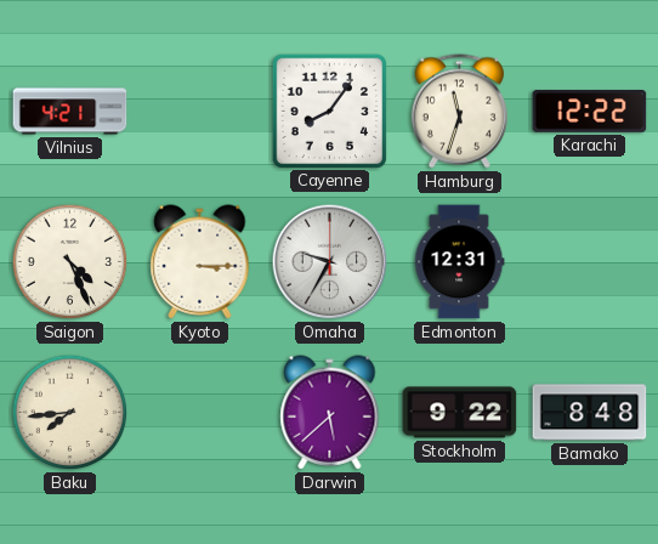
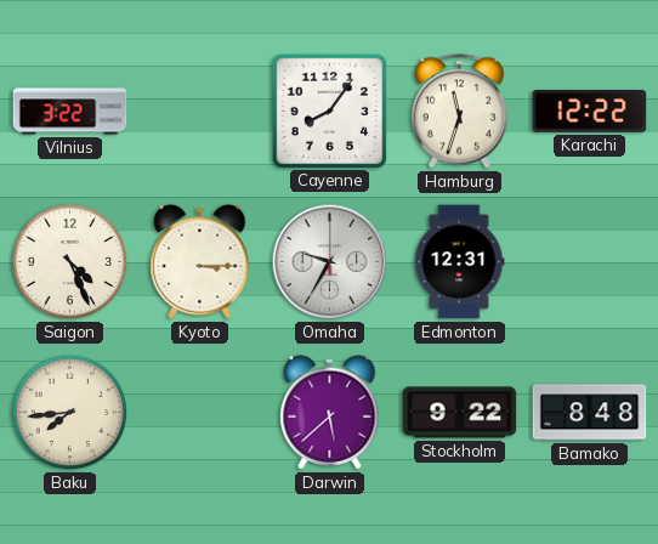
Vilnius: 4:21 -> 3:22
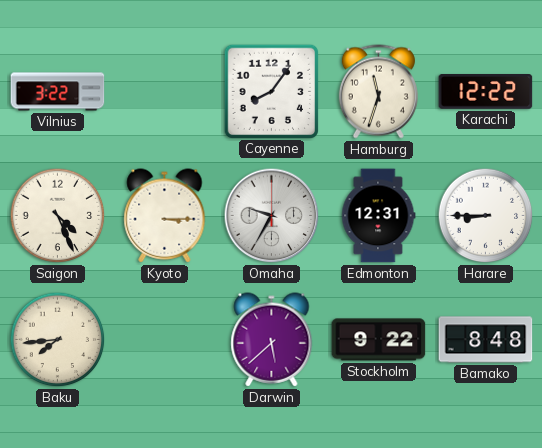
Harare: none -> 8:45
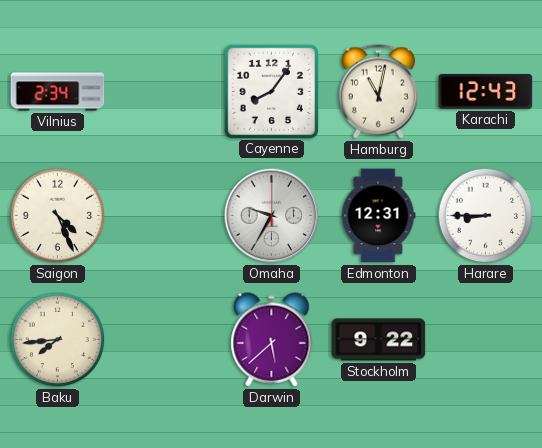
Vilnius: 3:22 -> 2:34
Hamburg: 11:33 -> 11:02
Karachi: 12:22 -> 12:43
Kyoto: 3:15 -> none
Bamako: 8:48 -> none
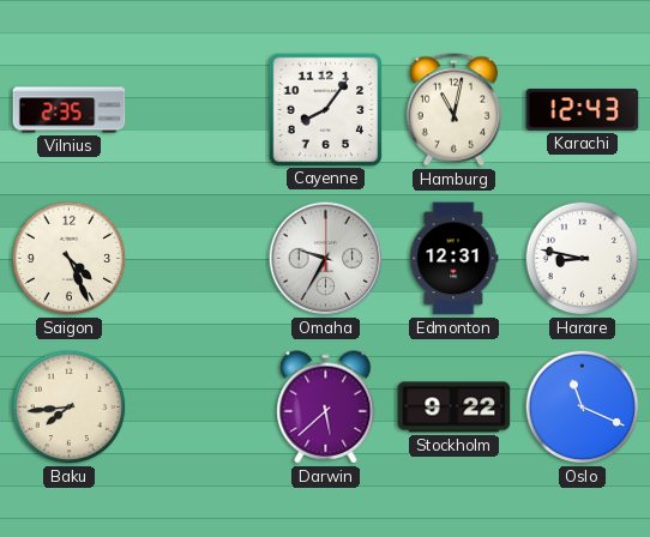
Vilnius: 2:34 -> 2:35
Harare: 8:45 -> 8:47
Oslo: none -> 11:19
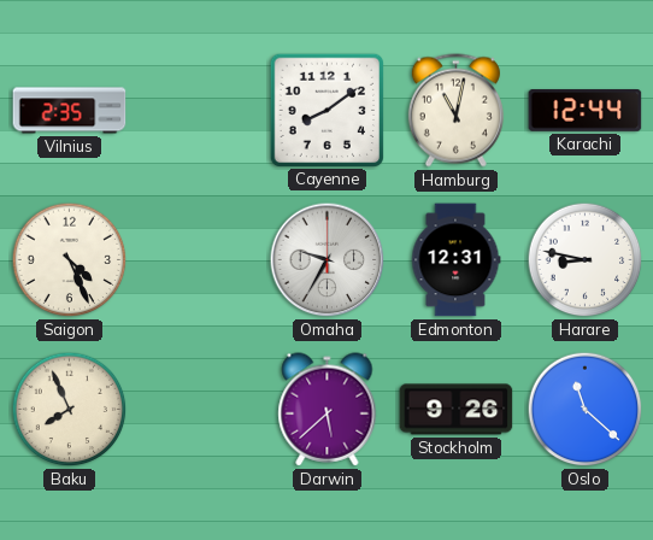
Cayenne: 8:06 -> 8:09
Karachi: 12:43 -> 12:44
Baku: 7:44 -> 7:56
Stockholm: 9:22 -> 9:26
Oslo: 11:19 -> 11:22
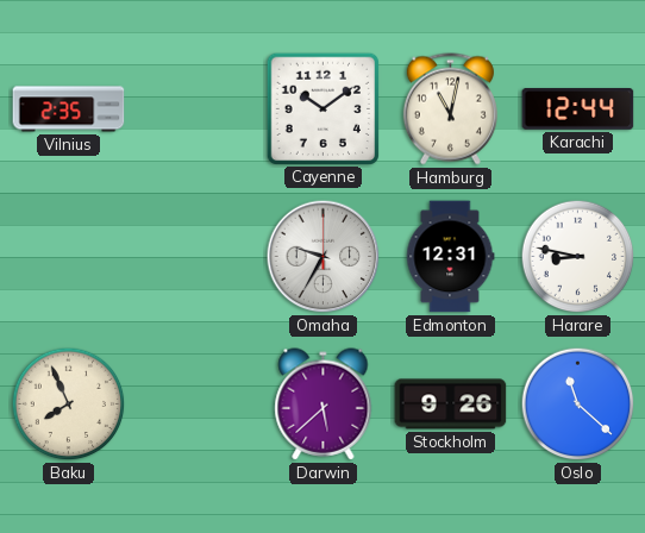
Cayenne: 8:09 -> 10:09
Saigon: 4:26 -> none
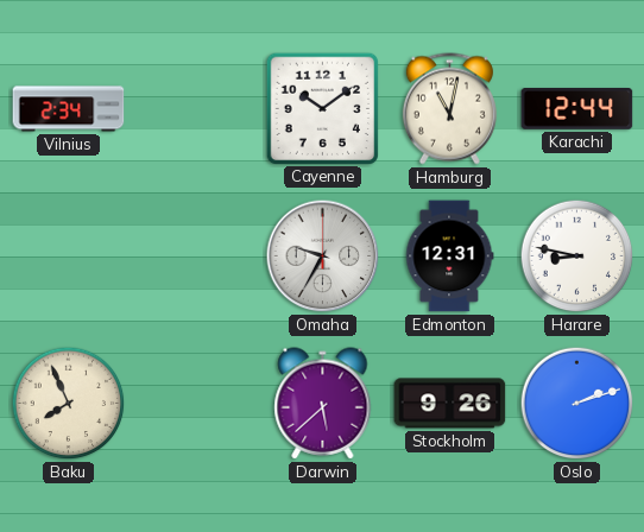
Vilnius: 2:35 -> 2:34
Oslo: 11:22 -> 2:12
